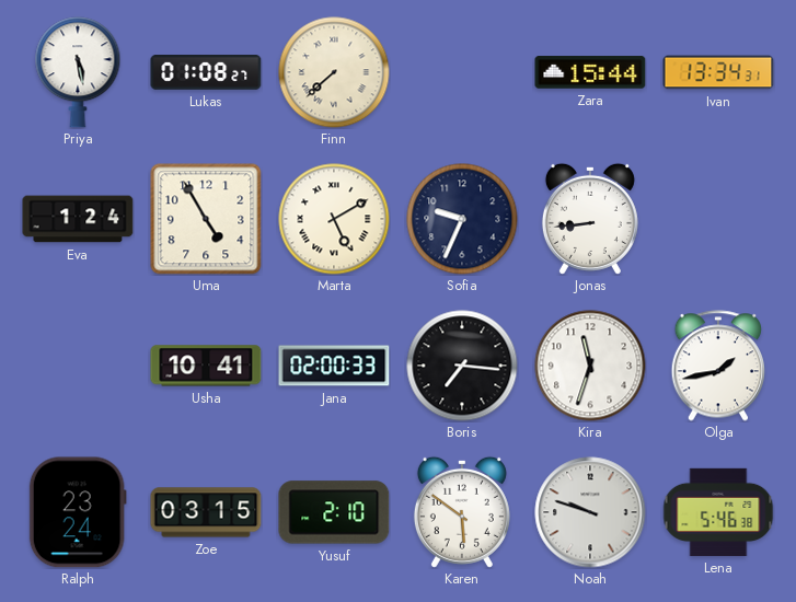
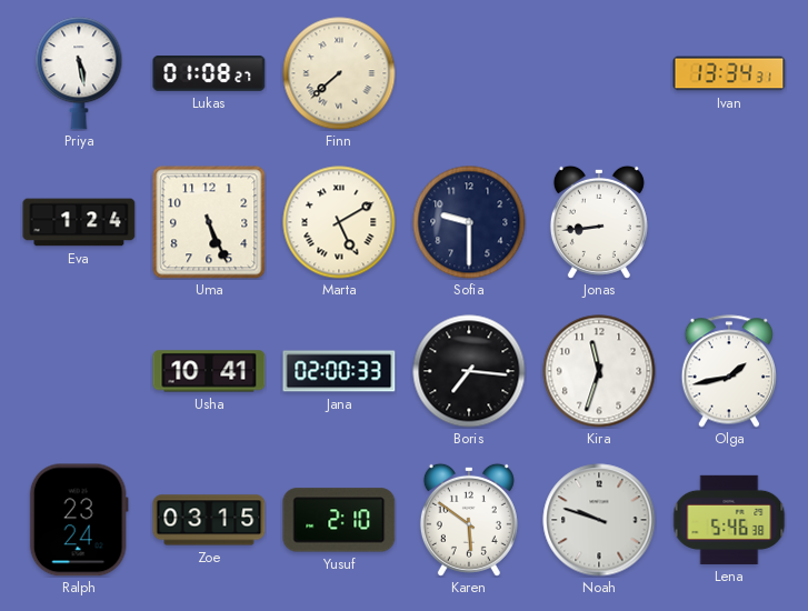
Zara: 15:44 -> none
Uma: 4:55 -> 5:26
Sofia: 9:34 -> 9:30
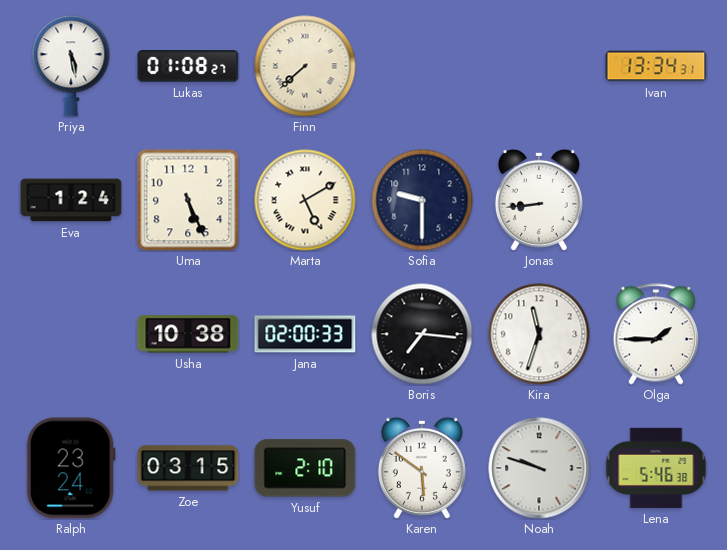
Usha: 10:41 -> 10:38
Olga: 1:43 -> 1:45
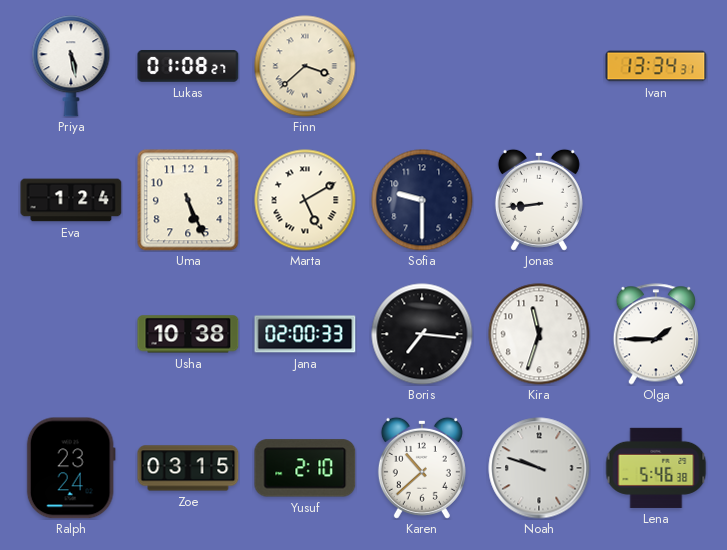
Finn: 7:38 -> 3:38
Karen: 5:51 -> 10:38
